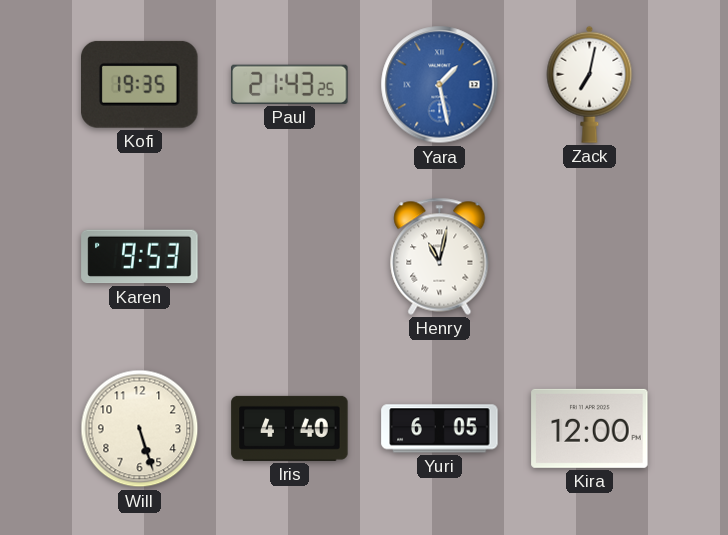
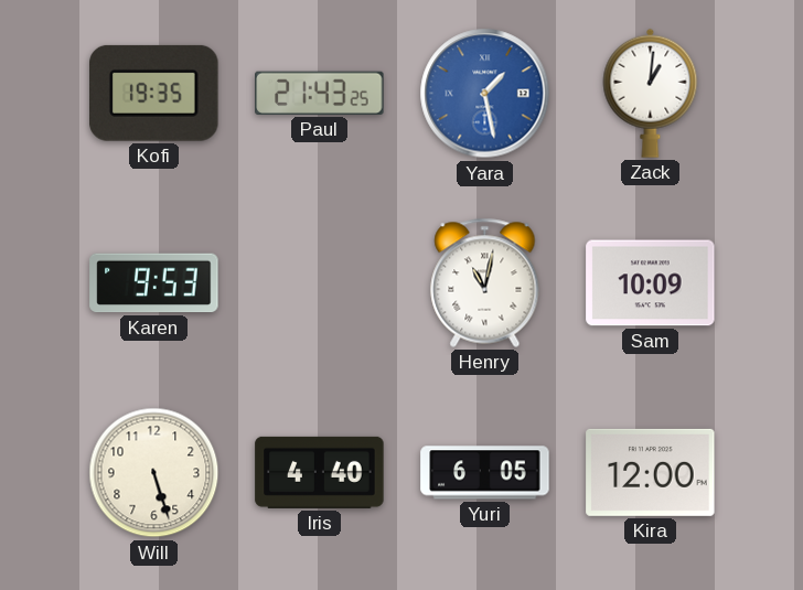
Zack: 7:02 -> 1:01
Sam: none -> 10:09
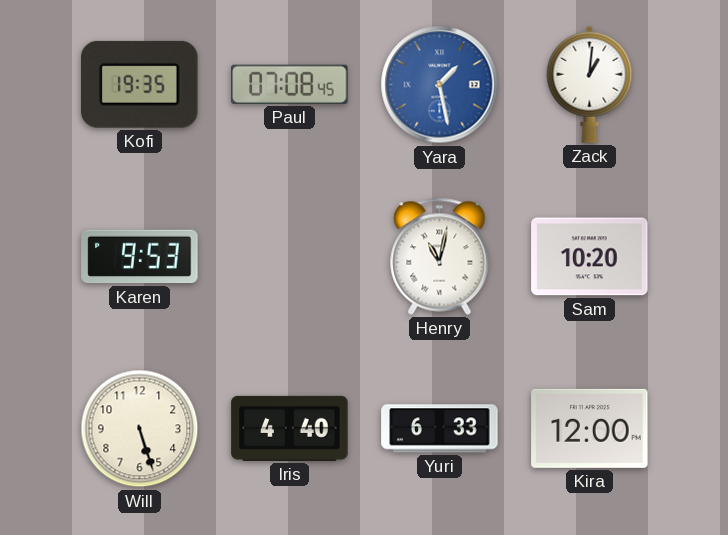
Paul: 21:43 -> 07:08
Sam: 10:09 -> 10:20
Yuri: 6:05 -> 6:33
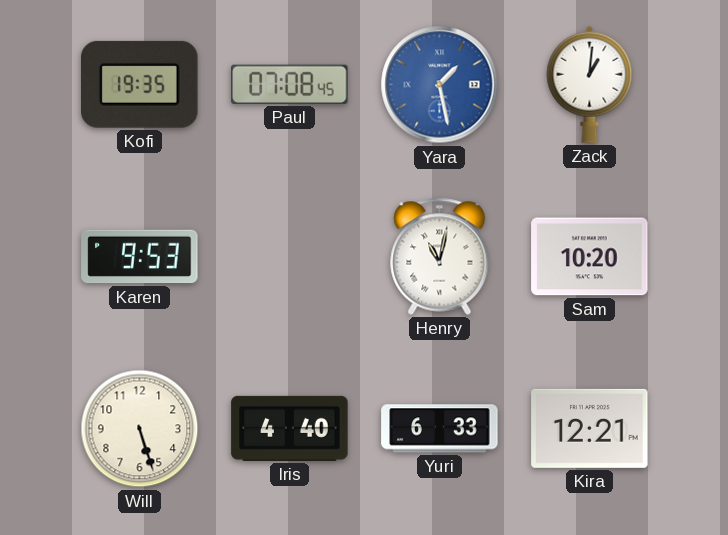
Kira: 12:00 -> 12:21
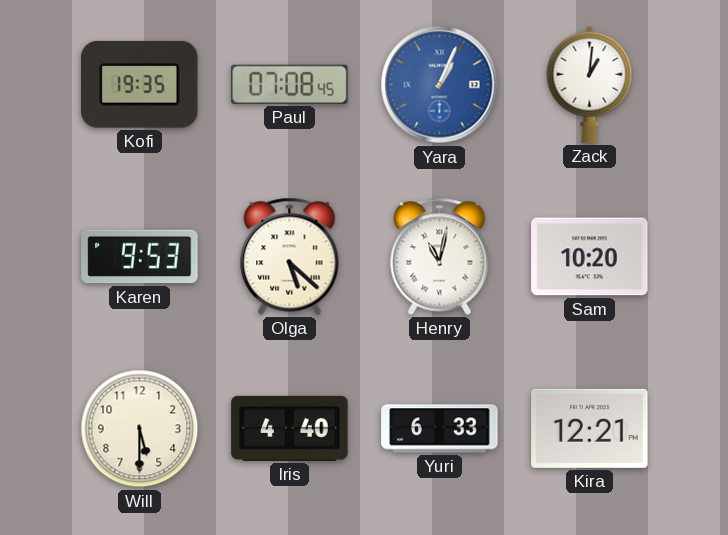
Yara: 1:28 -> 1:04
Olga: none -> 5:22
Will: 5:27 -> 5:30
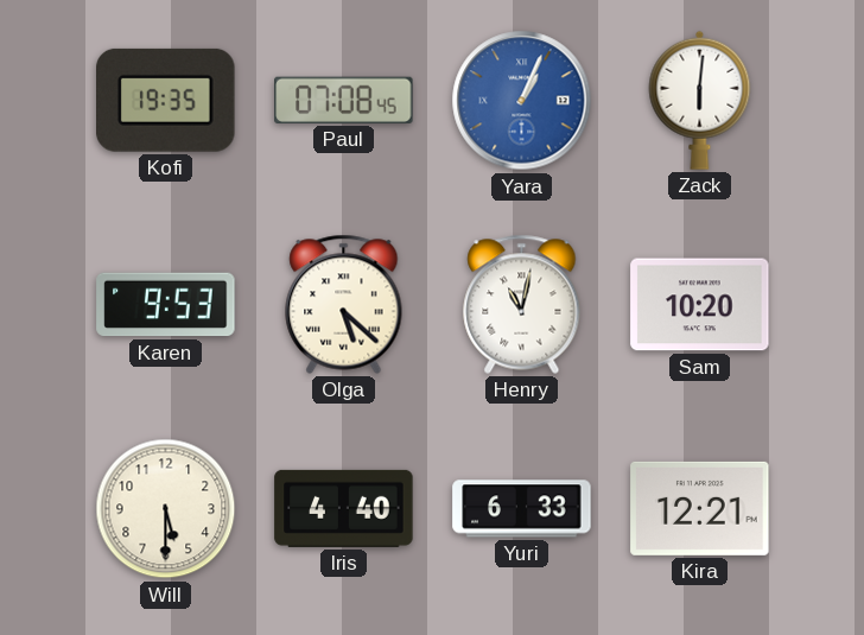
Zack: 1:01 -> 6:01
